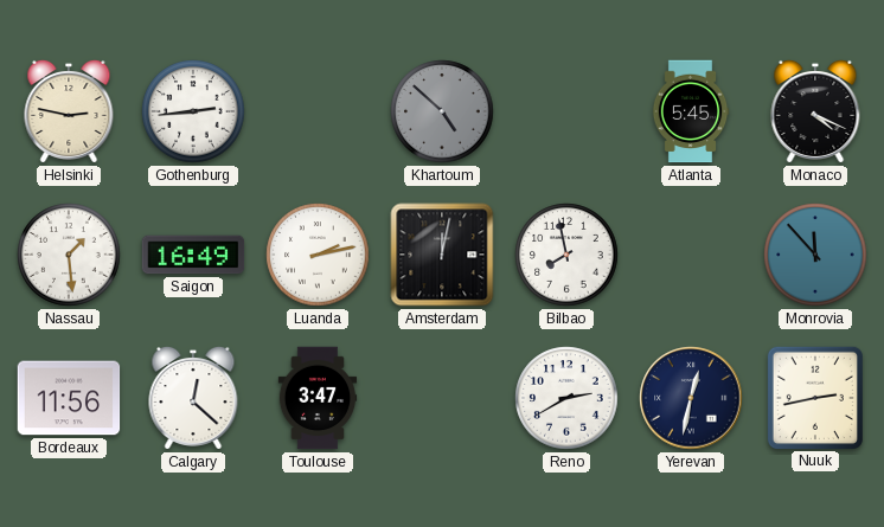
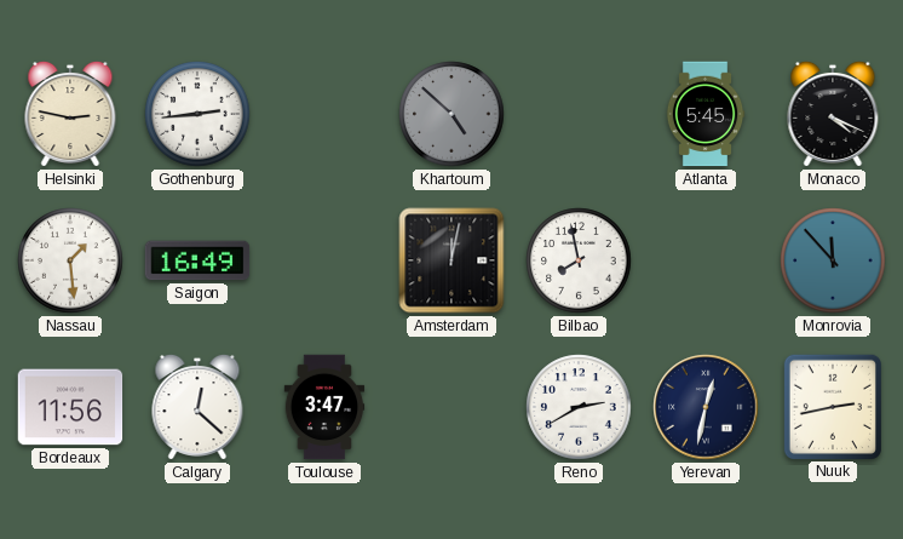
Luanda: 2:13 -> none
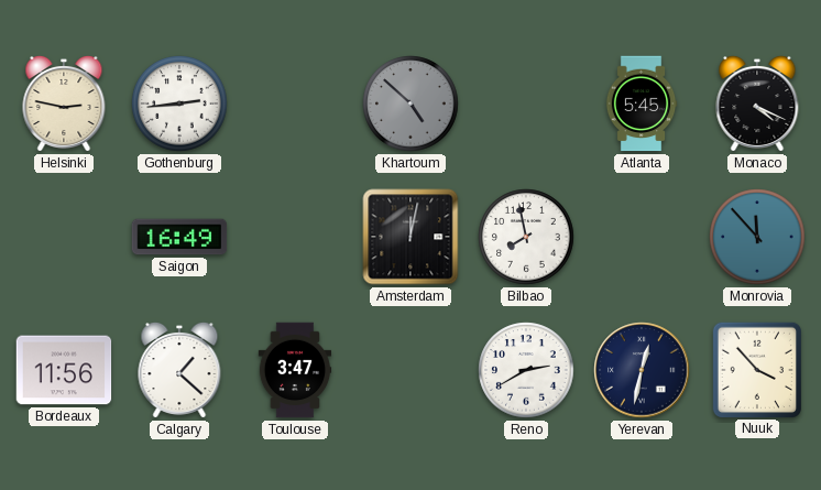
Nassau: 1:29 -> none
Calgary: 12:22 -> 1:22
Nuuk: 2:43 -> 3:53
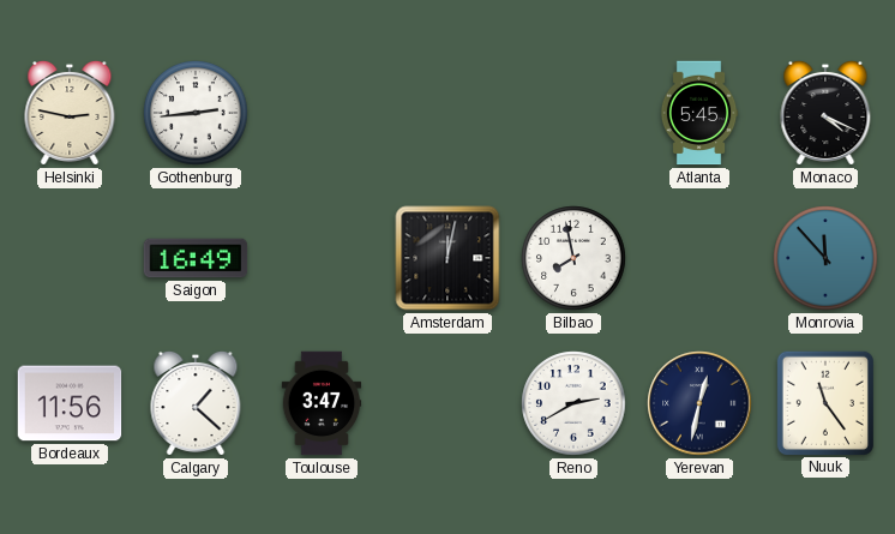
Khartoum: 4:52 -> none
Nuuk: 3:53 -> 11:24
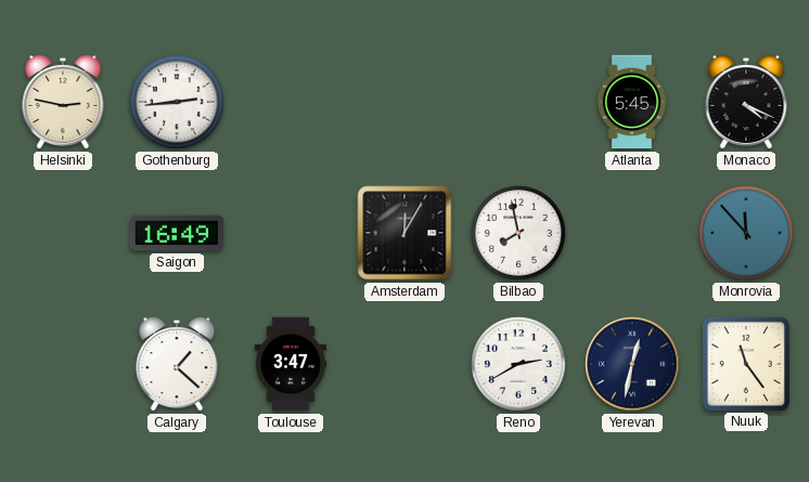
Amsterdam: 12:02 -> 12:05
Bordeaux: 11:56 -> none
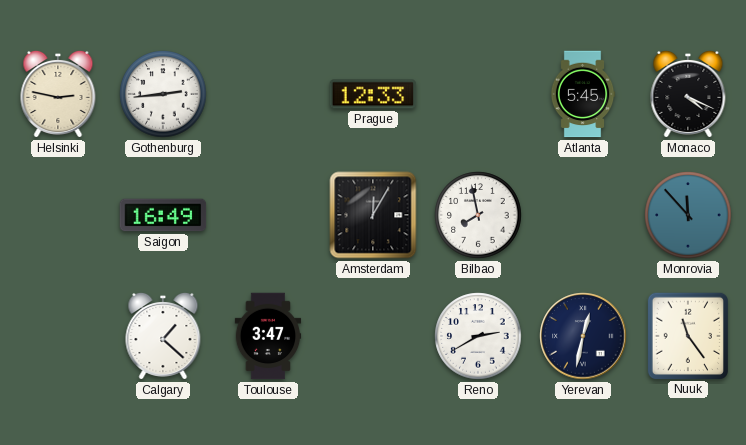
Prague: none -> 12:33
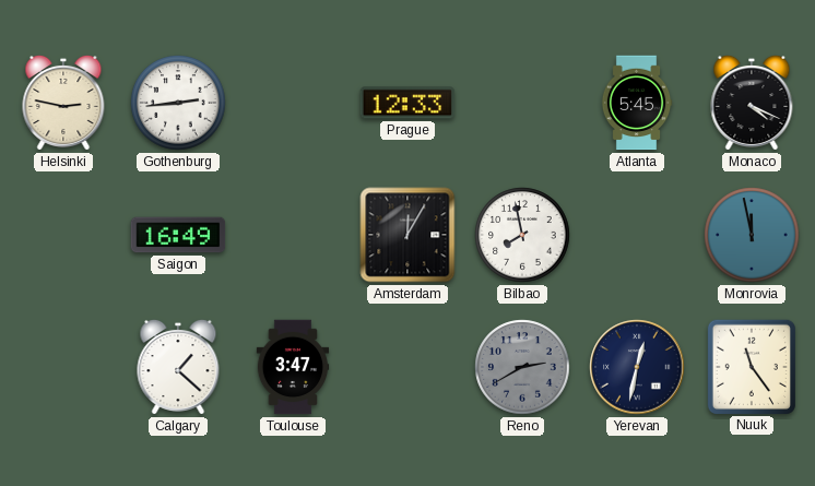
Monrovia: 11:53 -> 11:58
Reno dial: white -> grey
